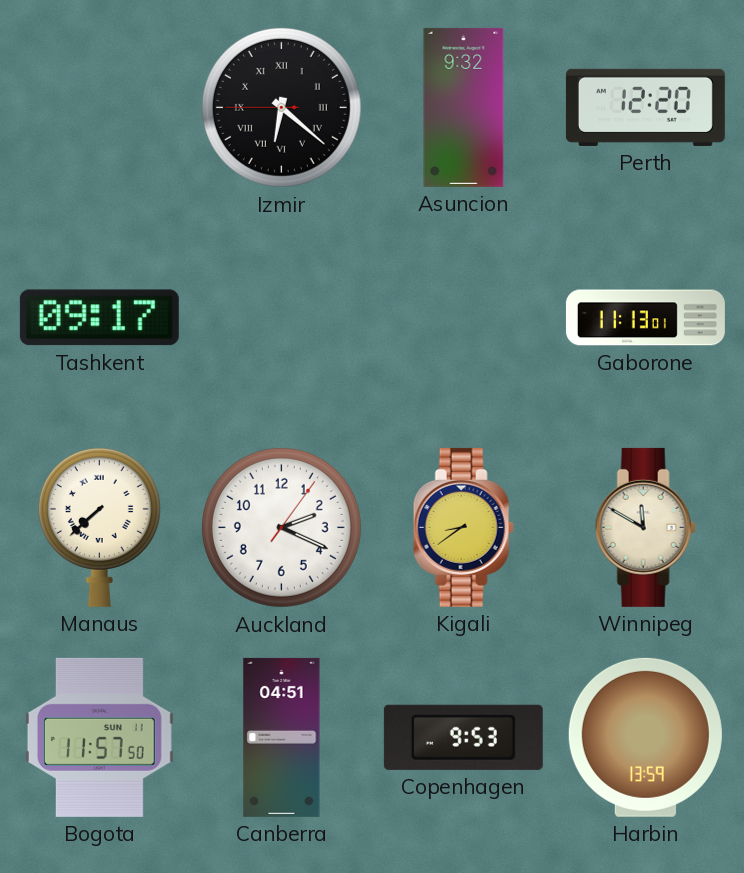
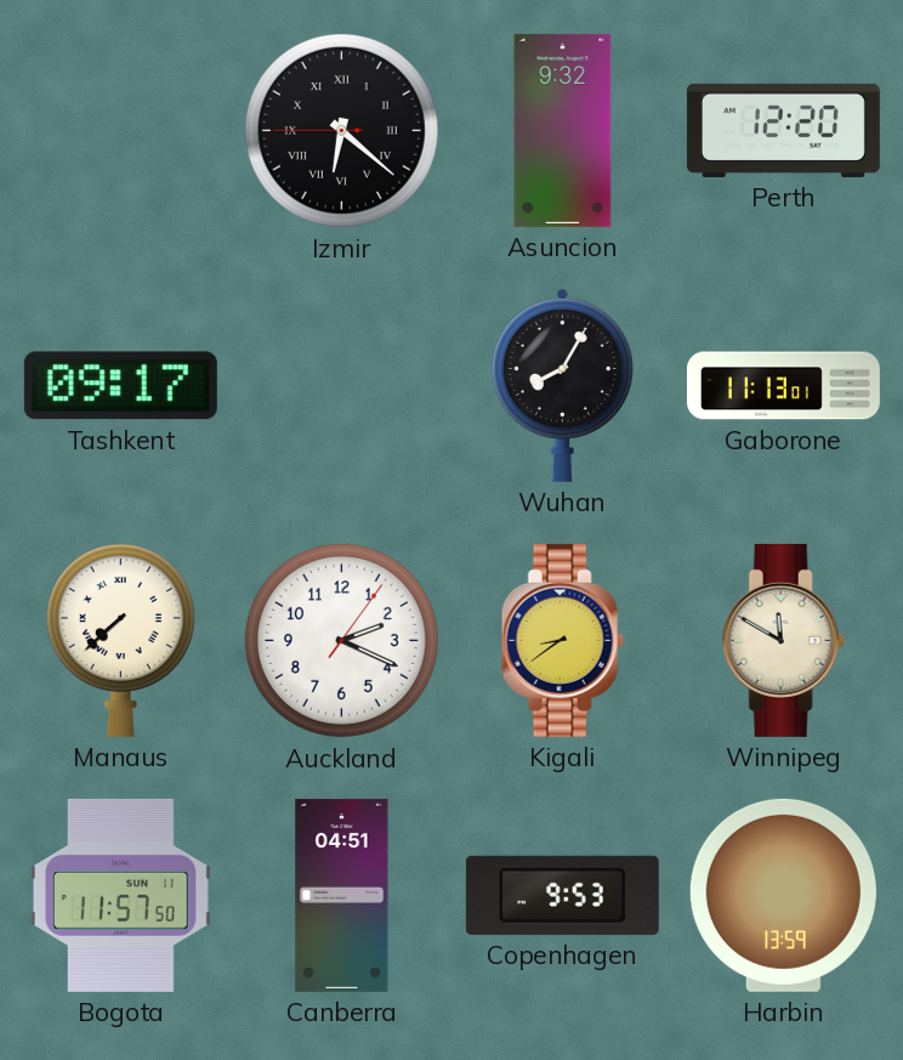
Wuhan: none -> 8:05
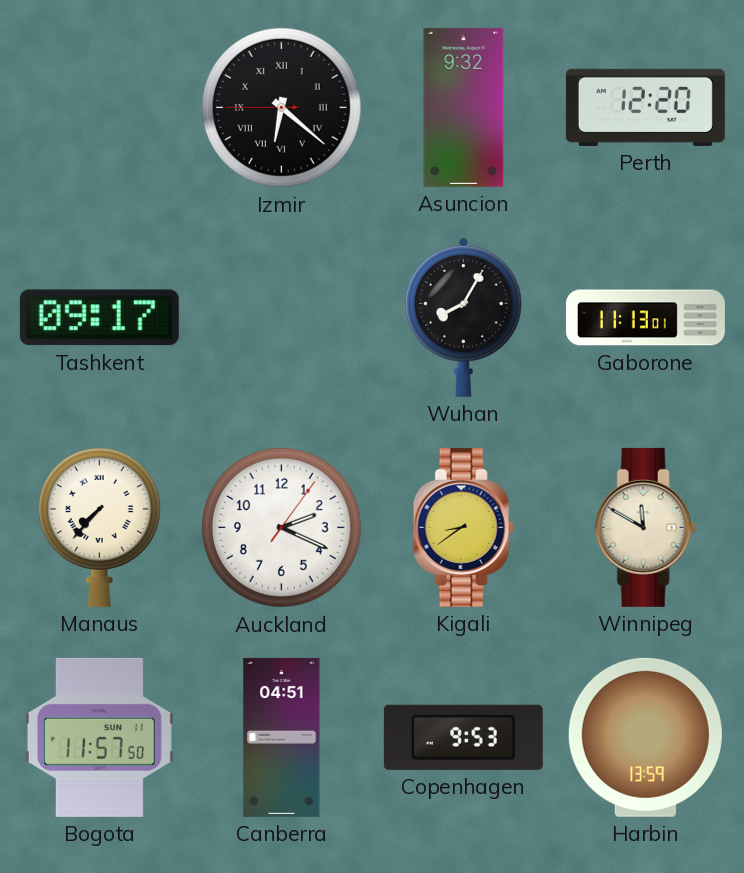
Manaus: 7:38 -> 7:37
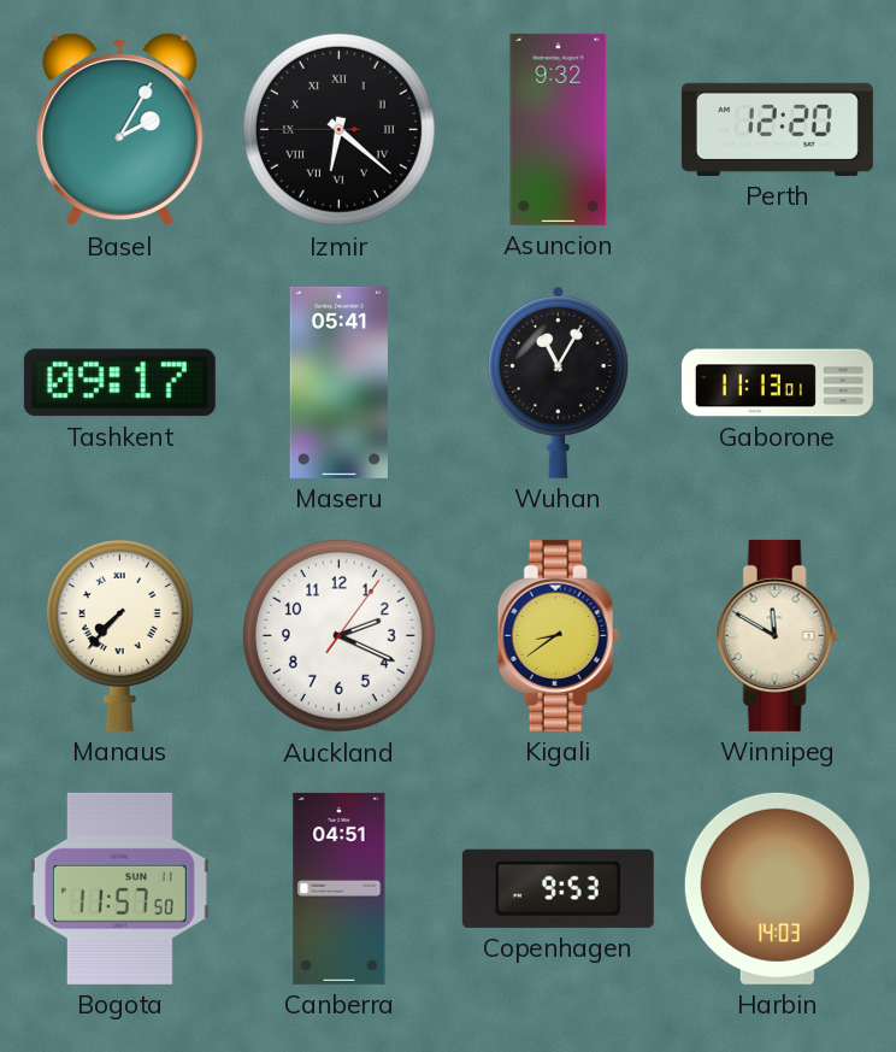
Basel: none -> 2:05
Maseru: none -> 05:41
Wuhan: 8:05 -> 11:05
Harbin: 13:59 -> 14:03
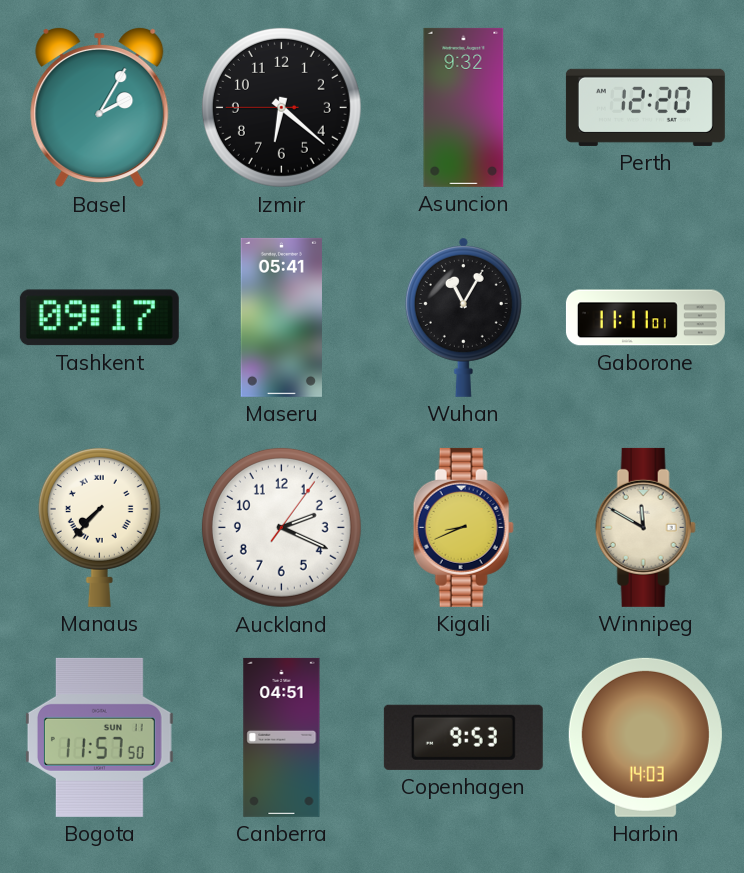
Izmir numerals: Roman -> Arabic
Gaborone: 11:13 -> 11:11
Kigali: 8:39 -> 8:41
